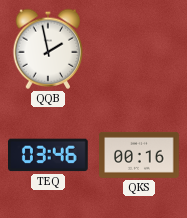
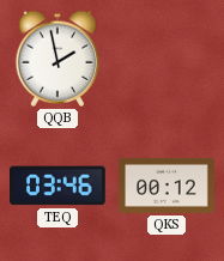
QKS: 00:16 -> 00:12
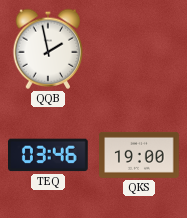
QKS: 00:12 -> 19:00
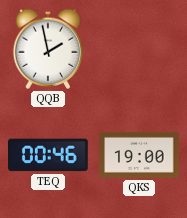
TEQ: 03:46 -> 00:46
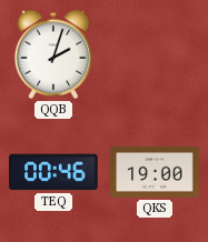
QQB: 1:58 -> 2:03
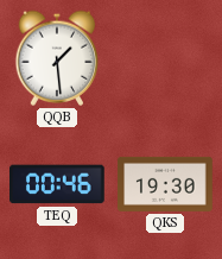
QQB: 2:03 -> 1:29
QKS: 19:00 -> 19:30
